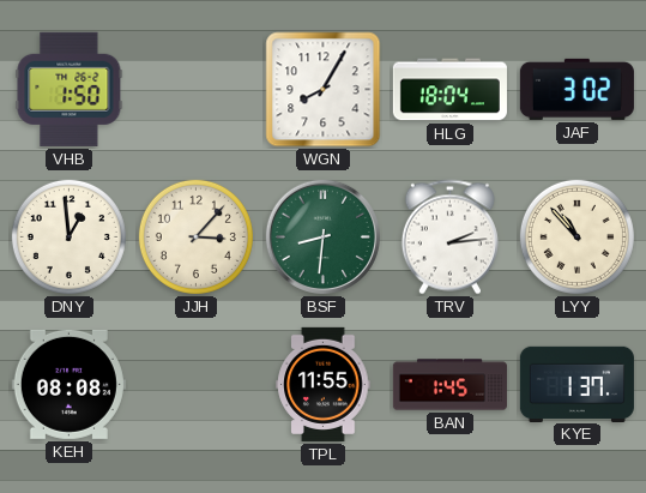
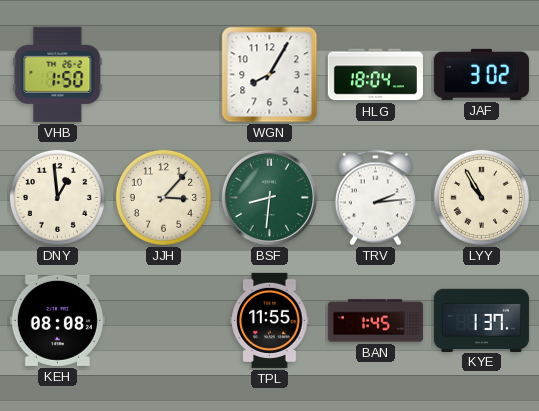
LYY: 10:53 -> 10:55
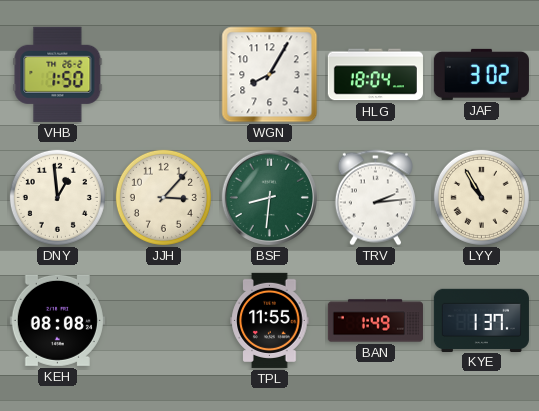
BAN: 1:45 -> 1:49
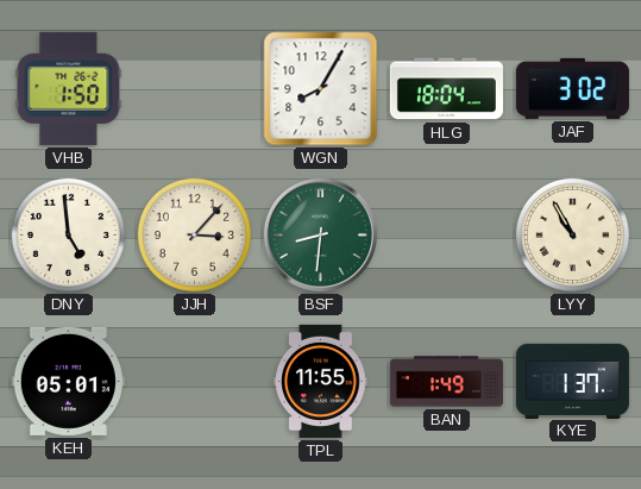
DNY: 12:59 -> 4:59
TRV: 2:14 -> none
KEH: 08:08 -> 05:01
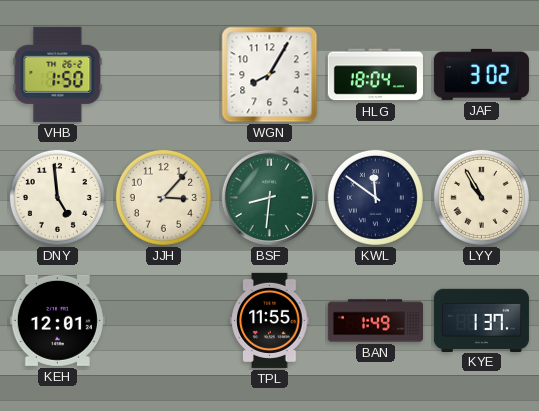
KWL: none -> 11:51
KEH: 05:01 -> 12:01
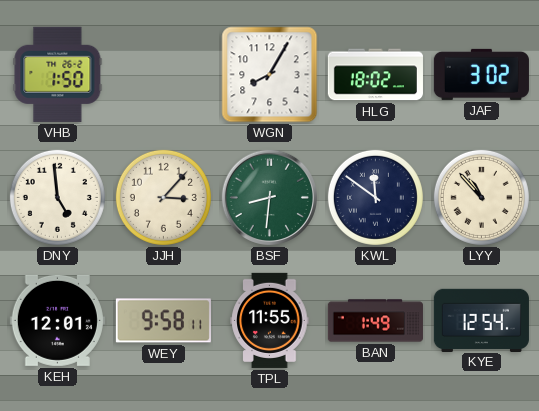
HLG: 18:04 -> 18:02
LYY: 10:55 -> 10:53
WEY: none -> 9:58
KYE: 1:37 -> 12:54
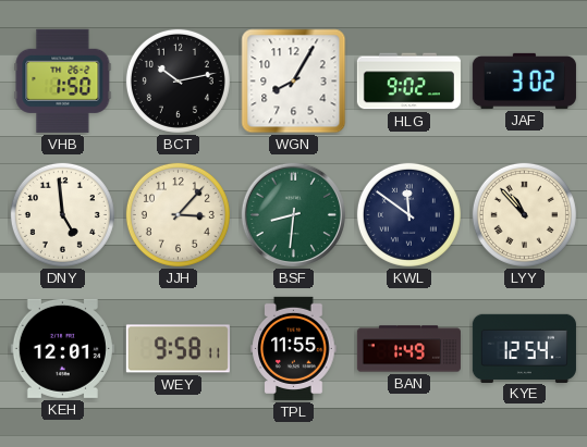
BCT: none -> 10:13
HLG: 18:02 -> 9:02
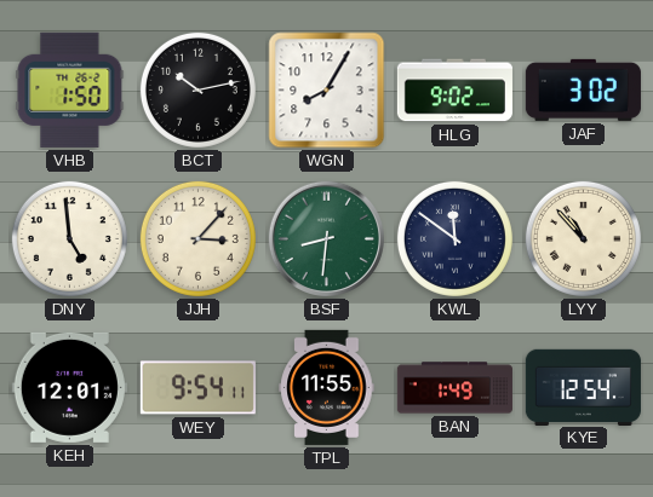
WEY: 9:58 -> 9:54
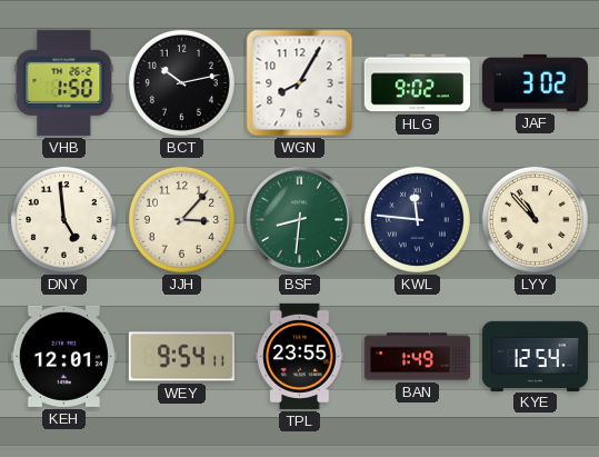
KWL: 11:51 -> 11:46
TPL: 11:55 -> 23:55
